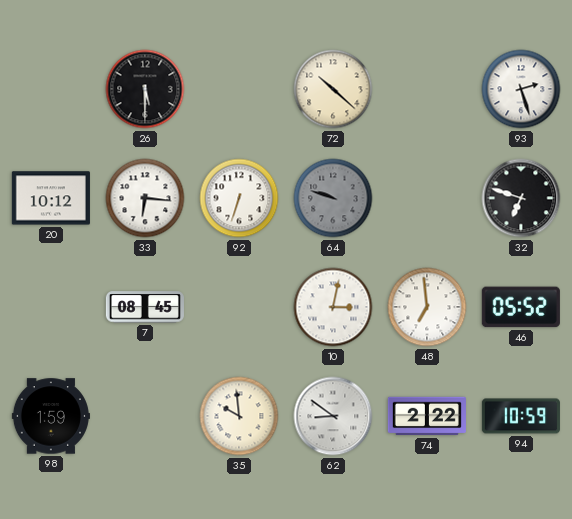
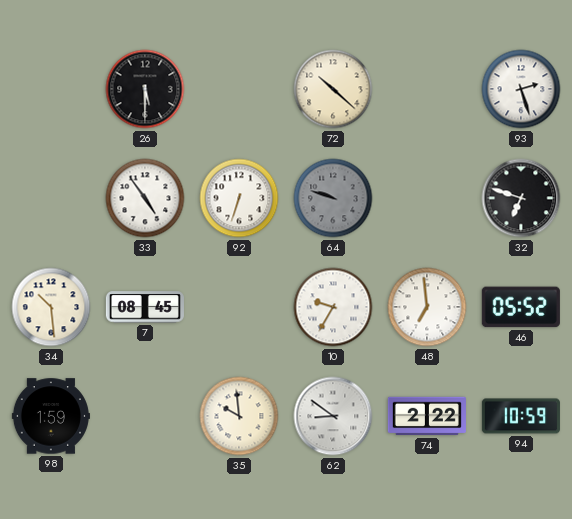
20: 10:12 -> none
33: 6:16 -> 4:54
34: none -> 10:29
10: 3:02 -> 9:35
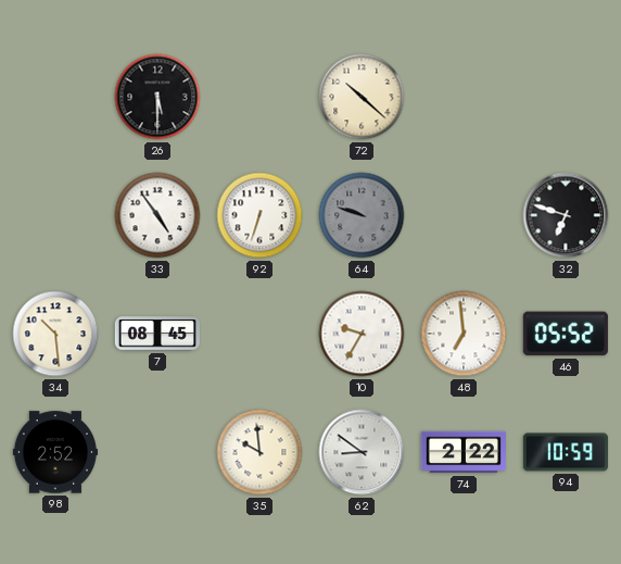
93: 2:27 -> none
98: 1:59 -> 2:52
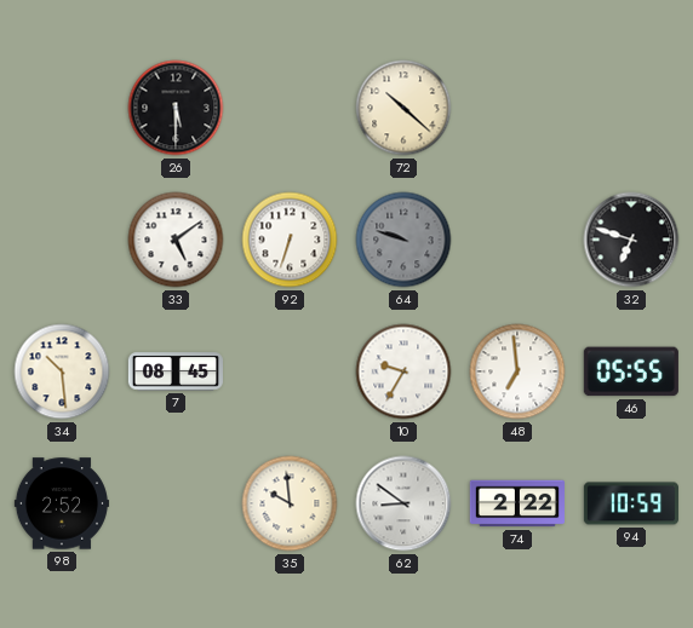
33: 4:54 -> 5:09
46: 05:52 -> 05:55
